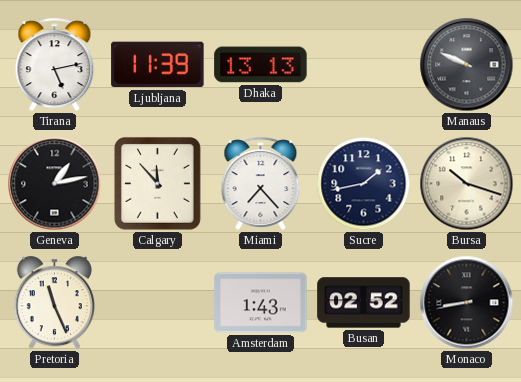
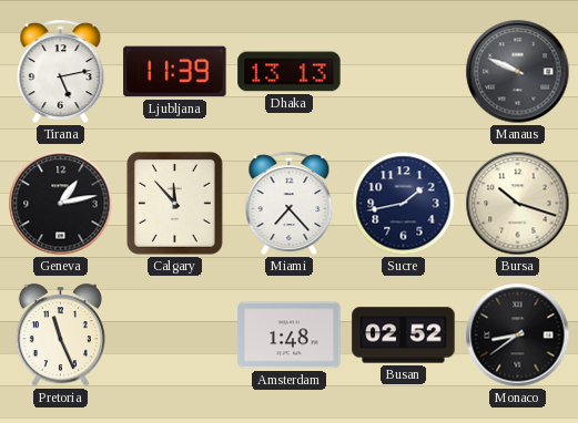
Amsterdam: 1:43 -> 1:48
Monaco: 8:43 -> 8:39
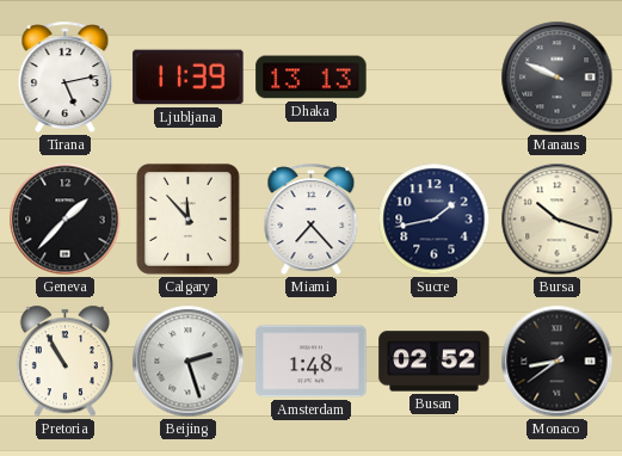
Geneva: 1:13 -> 1:37
Pretoria: 11:26 -> 10:55
Beijing: none -> 2:27
